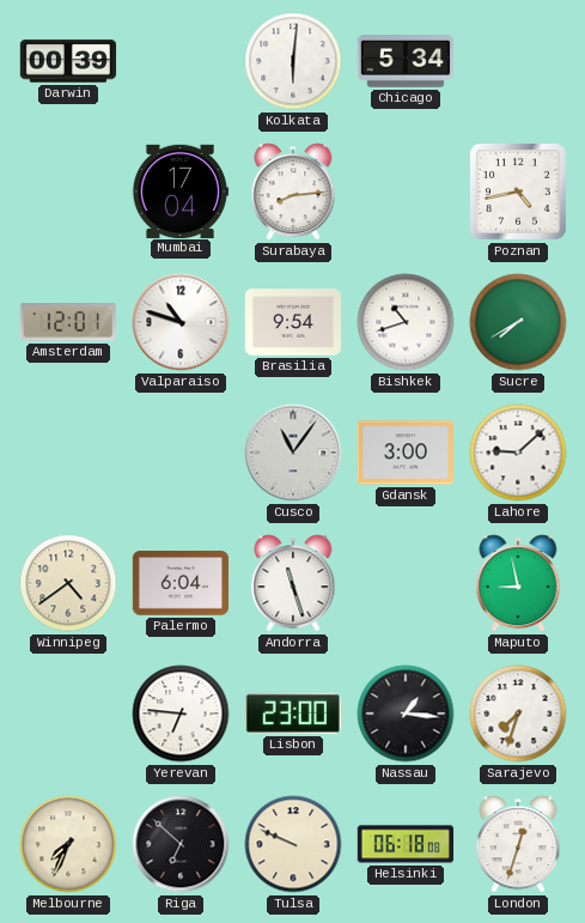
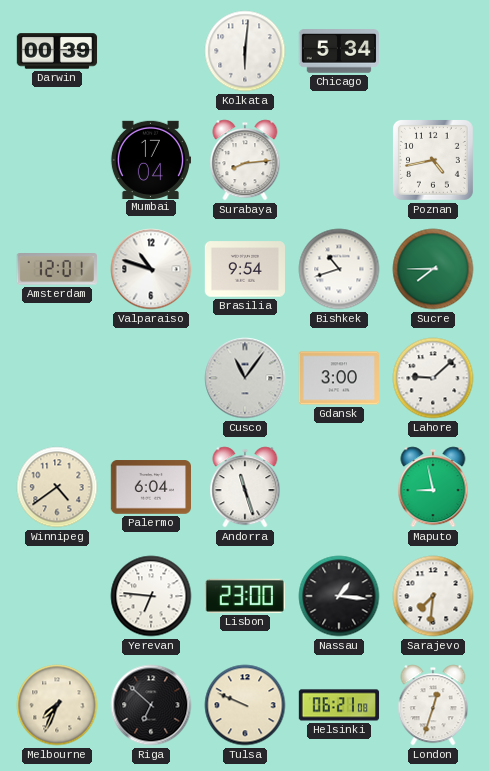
Sucre: 7:40 -> 7:45
Sarajevo: 7:33 -> 7:31
Helsinki: 06:18 -> 06:21
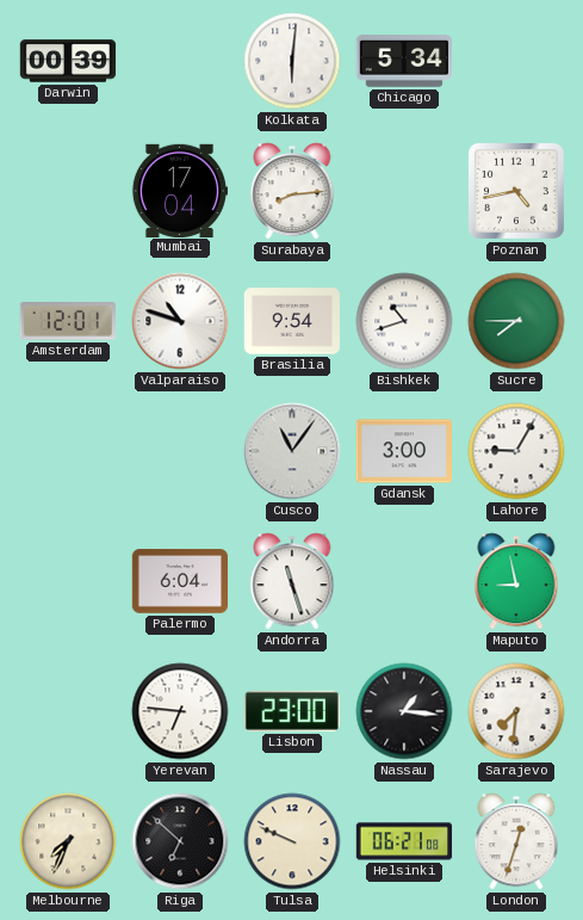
Lahore: 9:08 -> 9:05
Winnipeg: 4:39 -> none
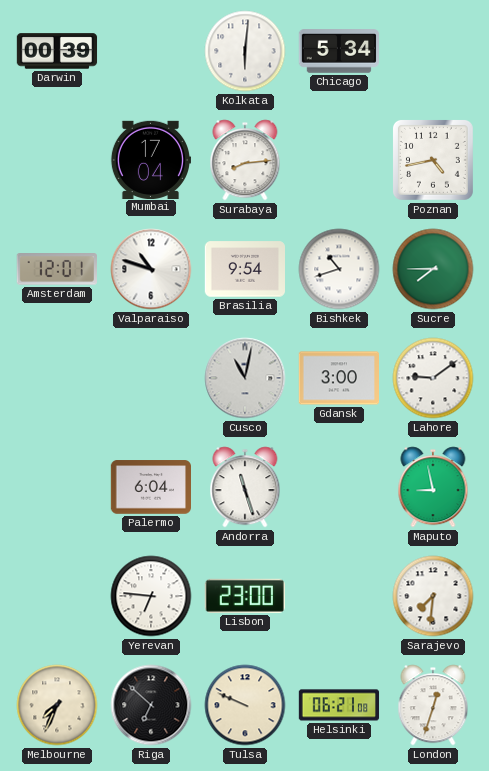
Cusco: 11:06 -> 11:02
Lahore: 9:05 -> 9:09
Nassau: 1:16 -> none
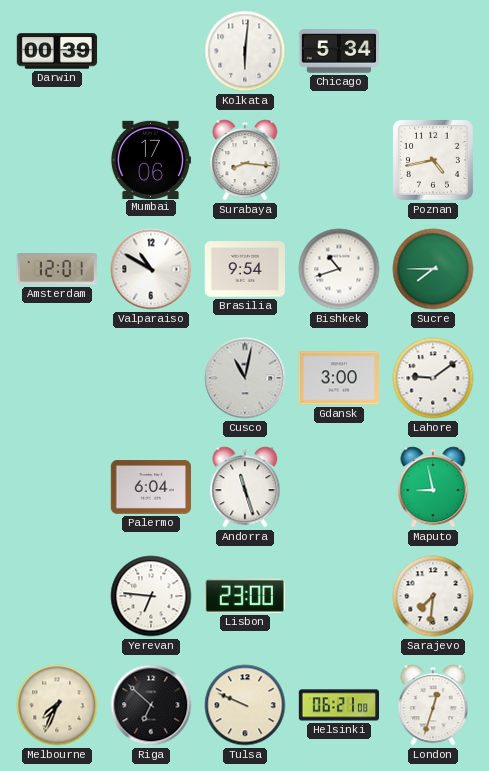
Mumbai: 17:04 -> 17:06
Surabaya: 8:14 -> 8:16
Valparaiso: 10:48 -> 10:50
